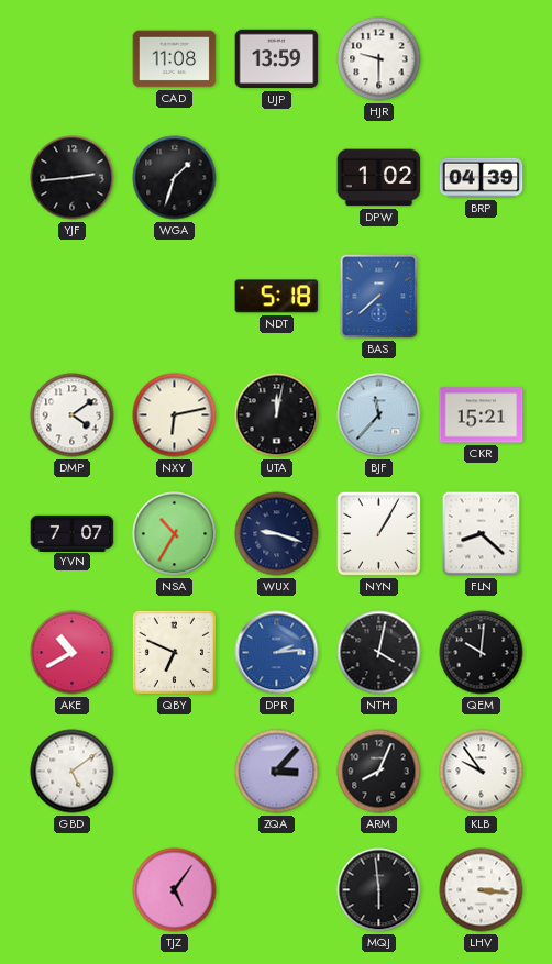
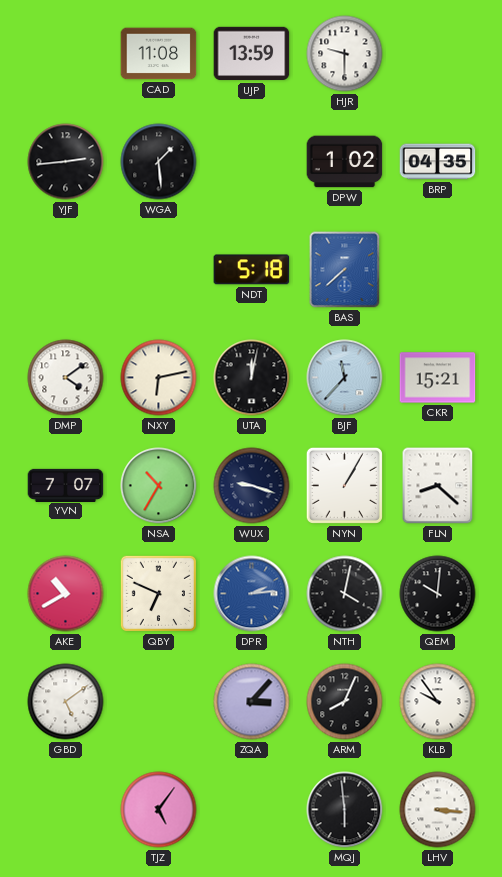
WGA: 1:33 -> 1:29
BRP: 04:39 -> 04:35
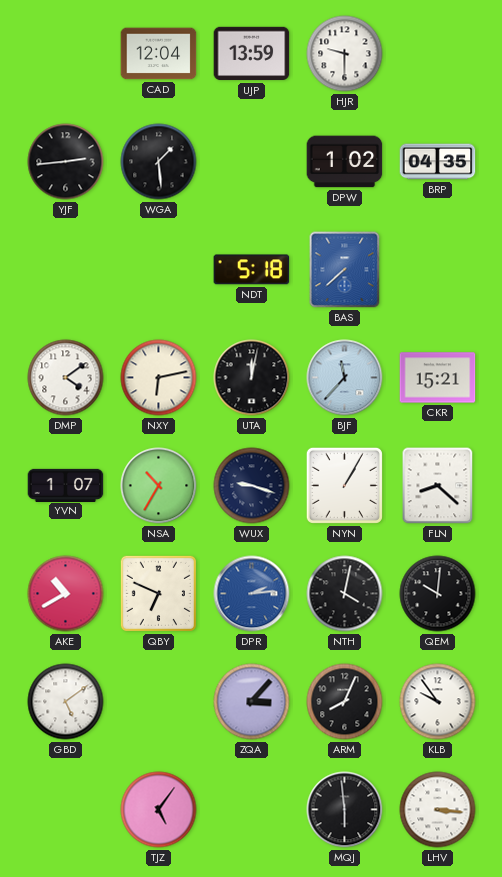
CAD: 11:08 -> 12:04
YVN: 7:07 -> 1:07
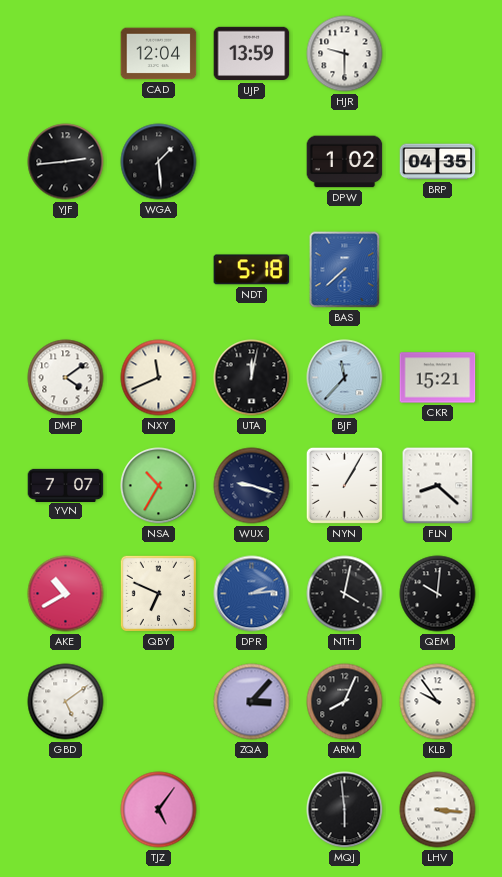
NXY: 6:13 -> 11:41
YVN: 1:07 -> 7:07
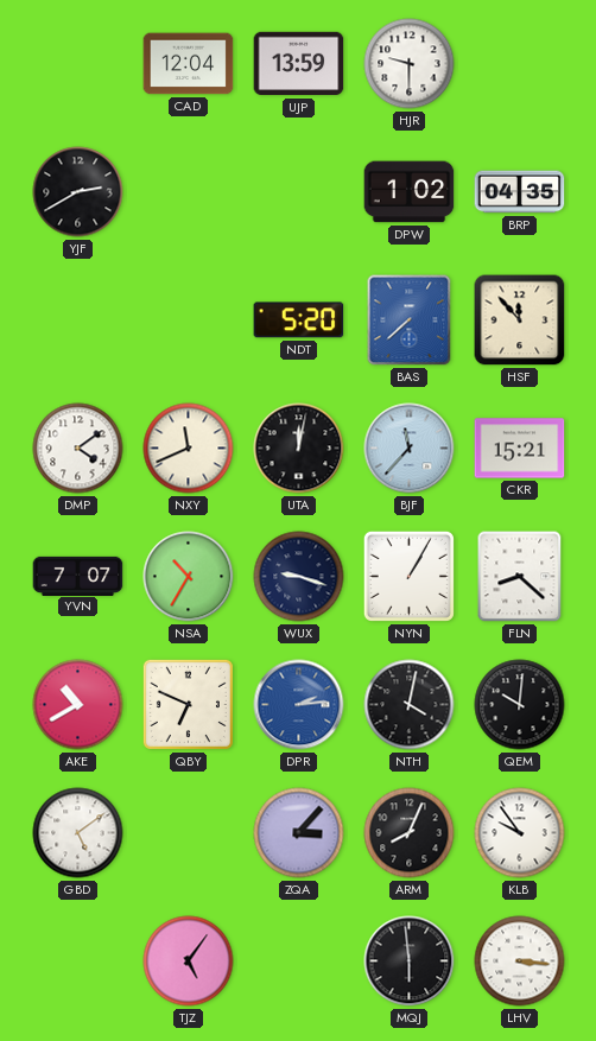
YJF: 2:44 -> 2:40
WGA: 1:29 -> none
NDT: 5:18 -> 5:20
HSF: none -> 11:53
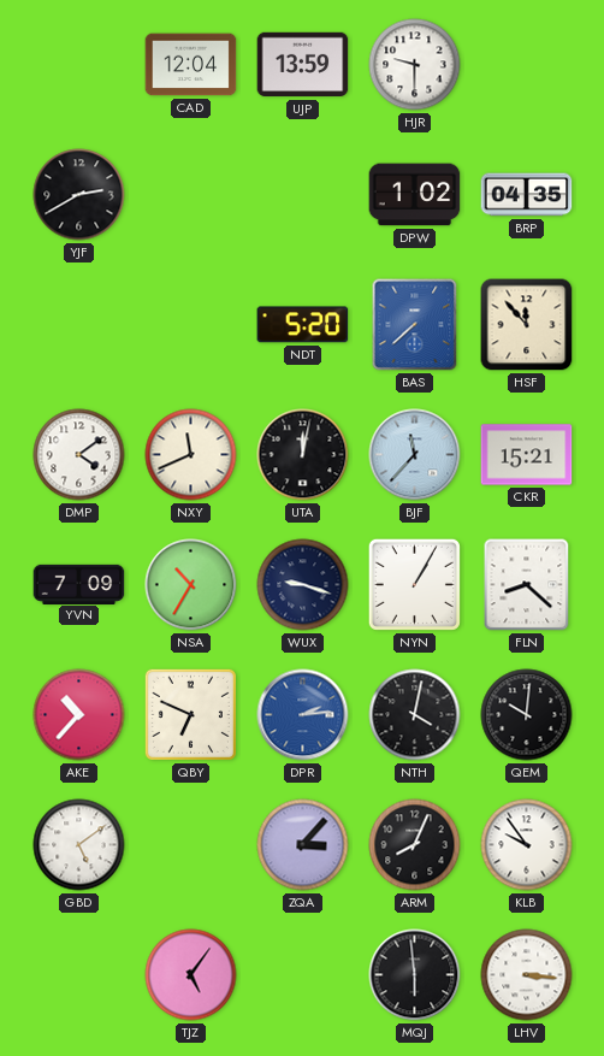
YVN: 7:07 -> 7:09
AKE: 10:40 -> 10:37
